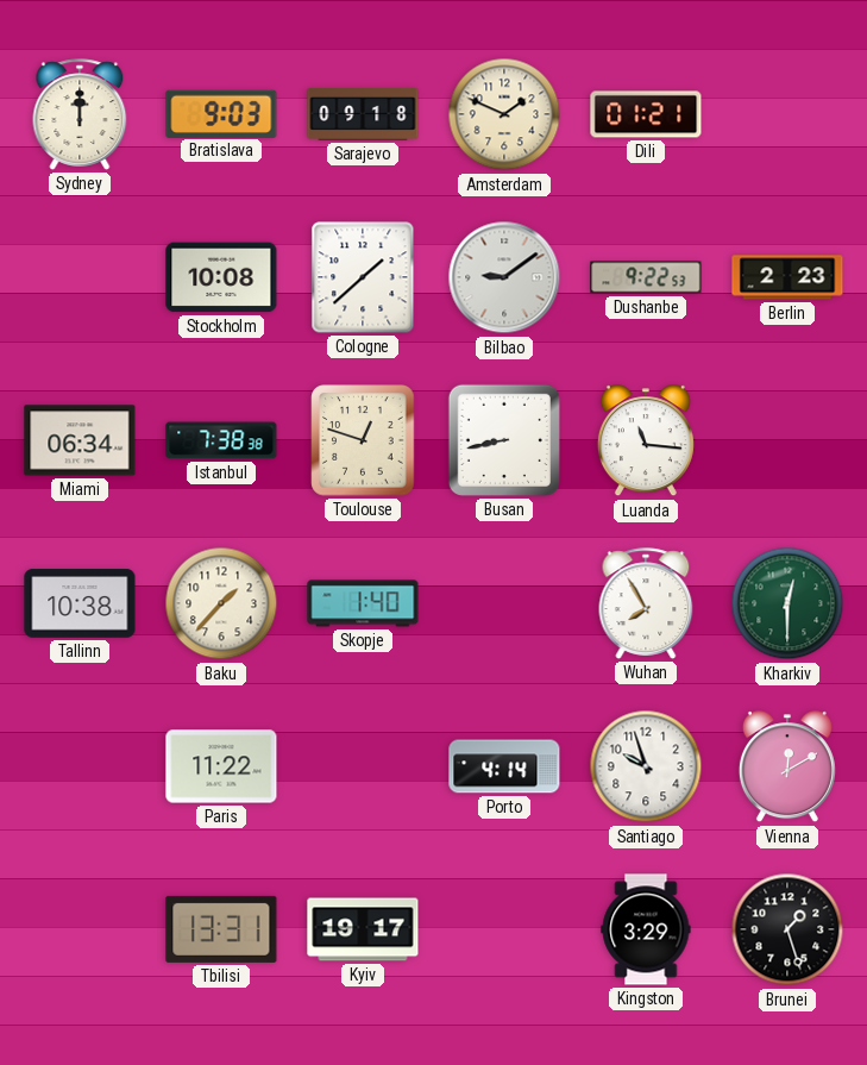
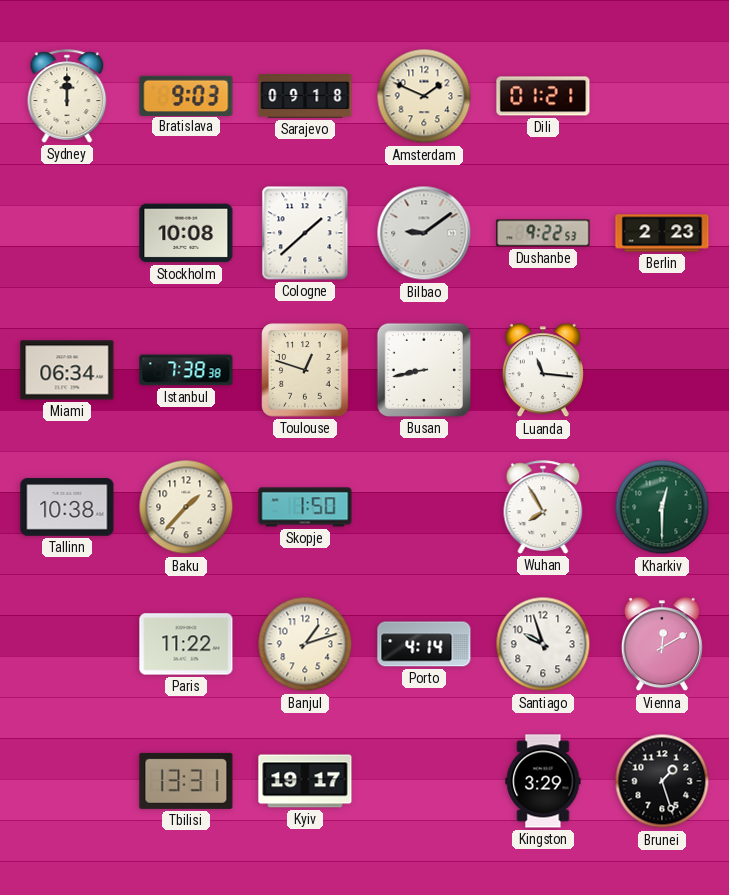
Skopje: 1:40 -> 1:50
Banjul: none -> 1:12
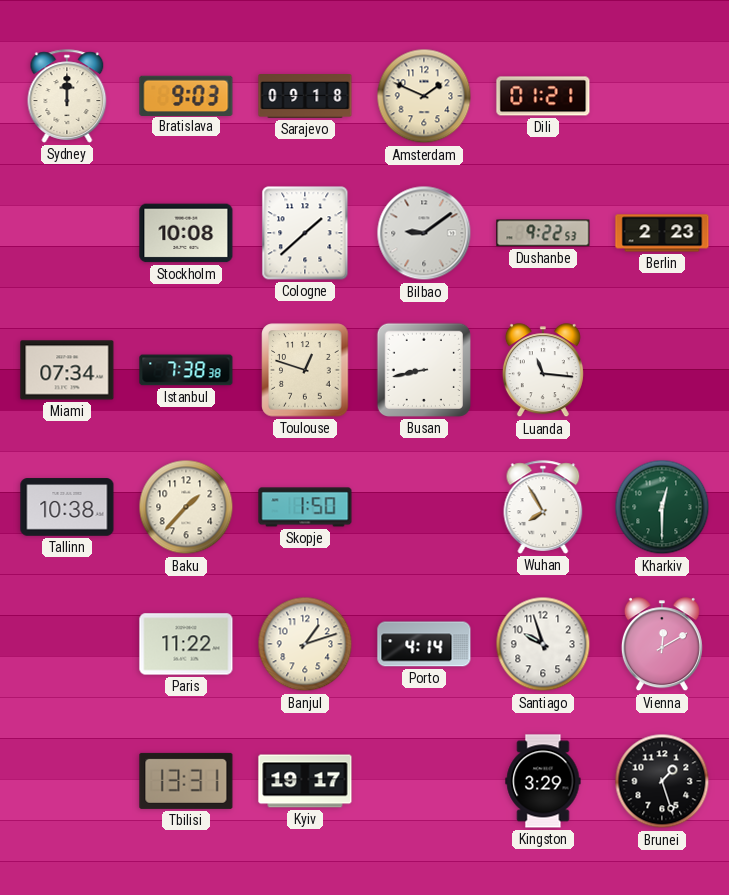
Miami: 06:34 -> 07:34
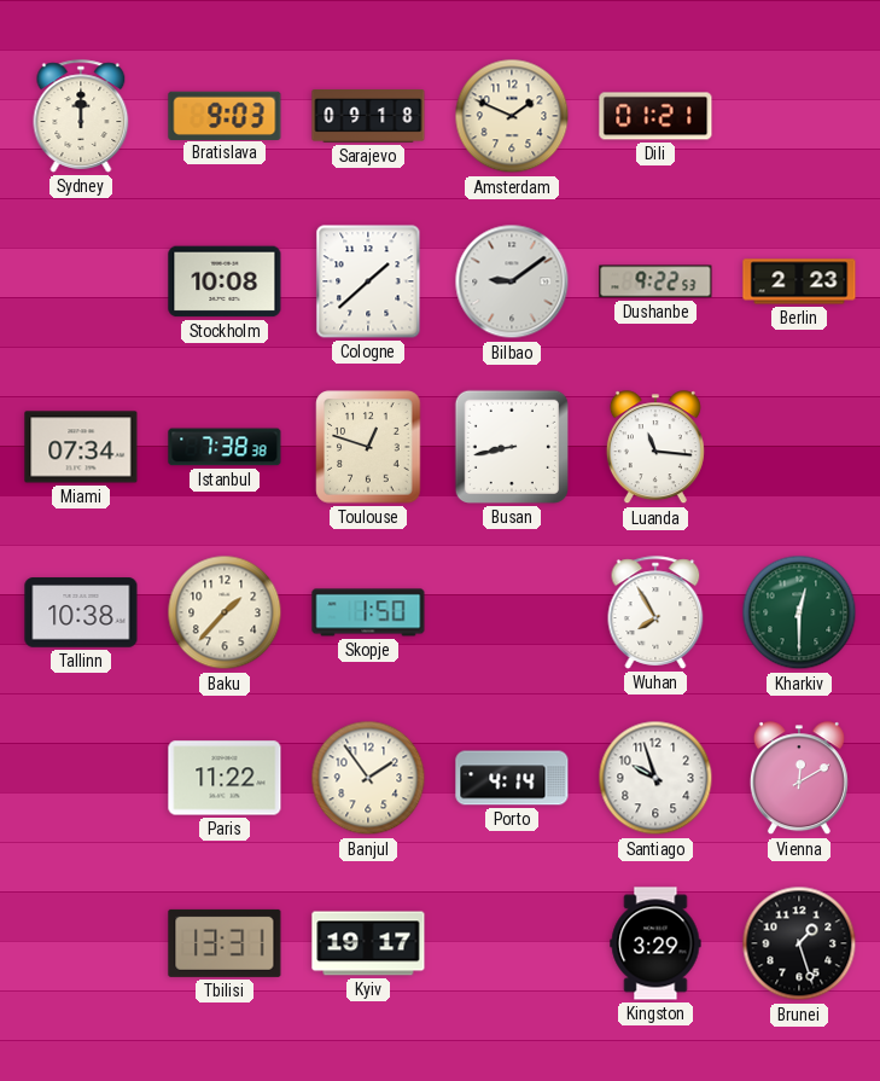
Banjul: 1:12 -> 1:54
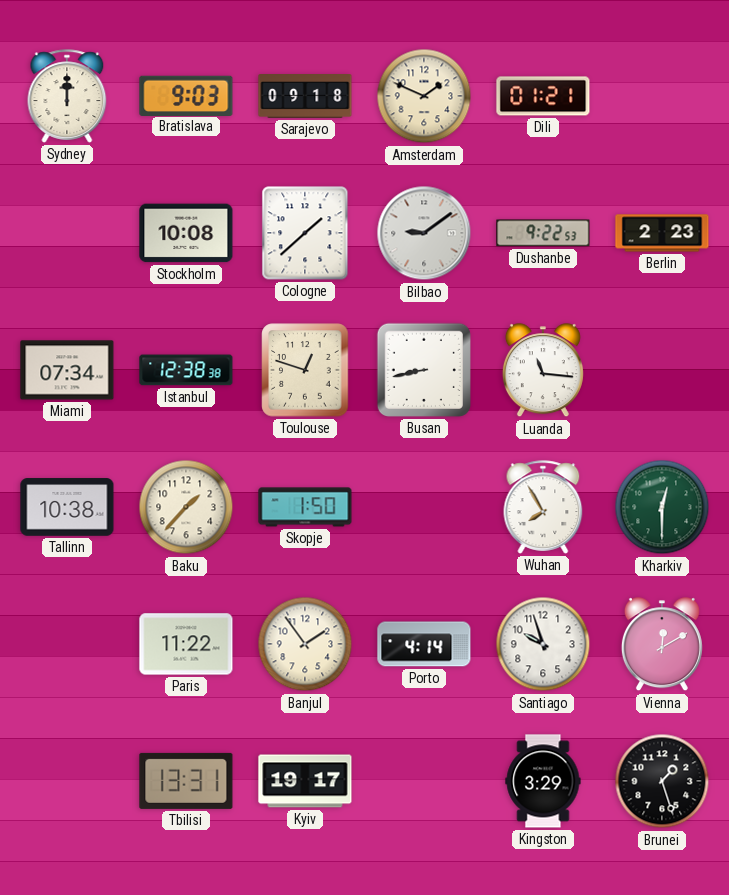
Istanbul: 7:38 -> 12:38
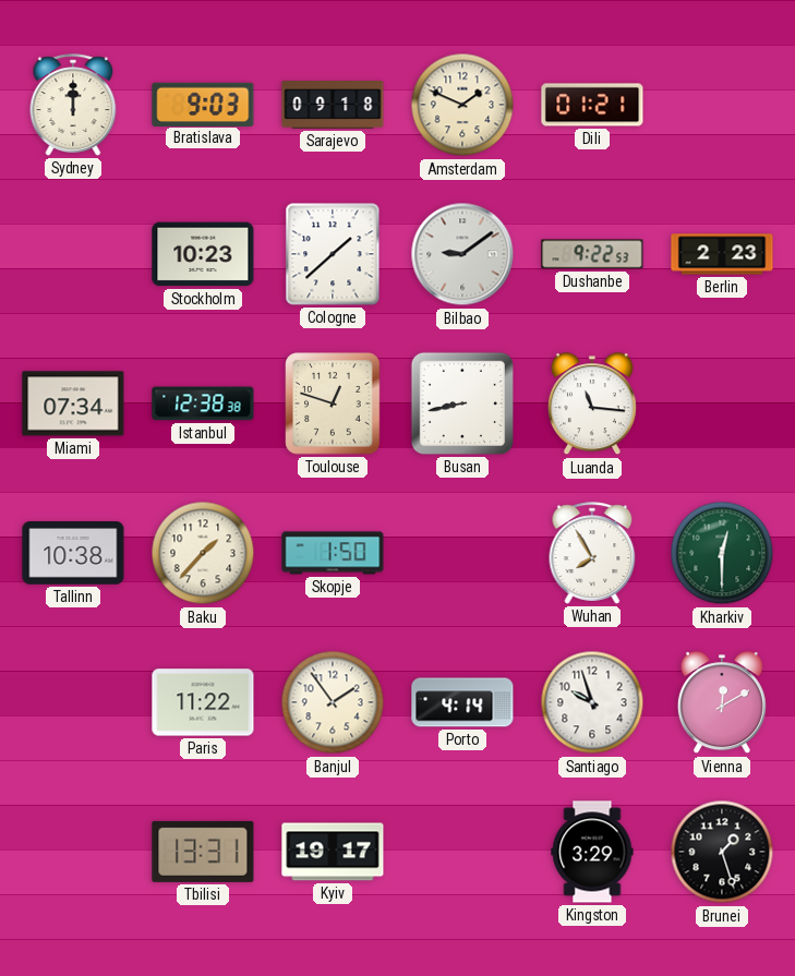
Stockholm: 10:08 -> 10:23
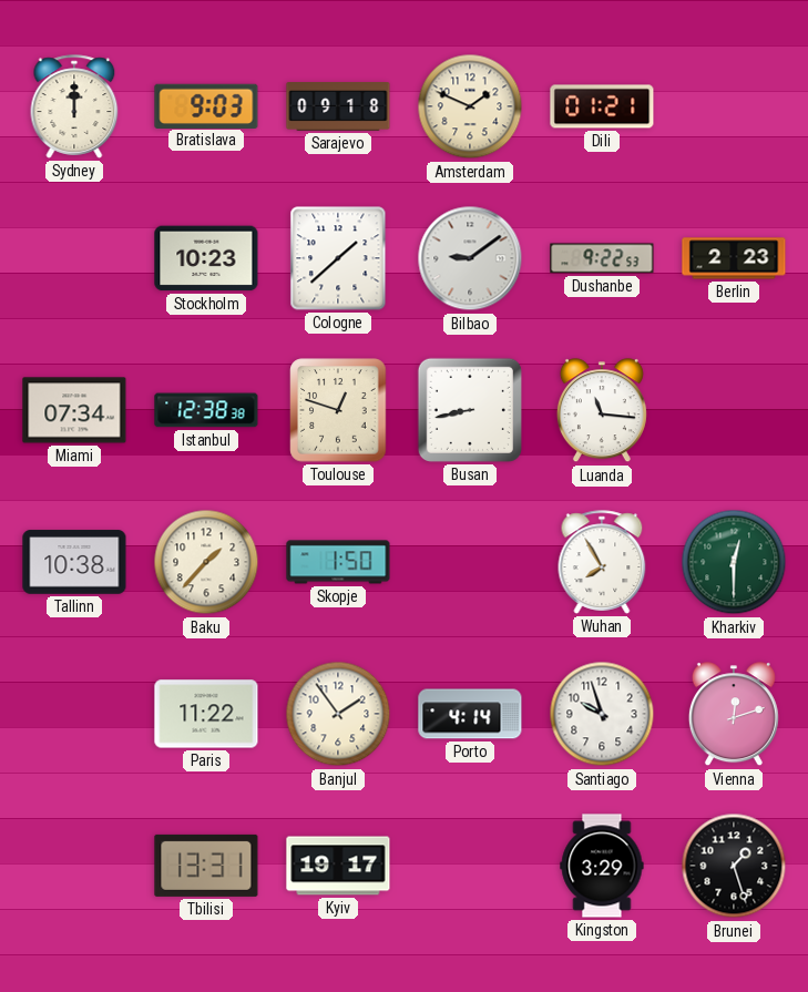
Vienna: 12:10 -> 12:12
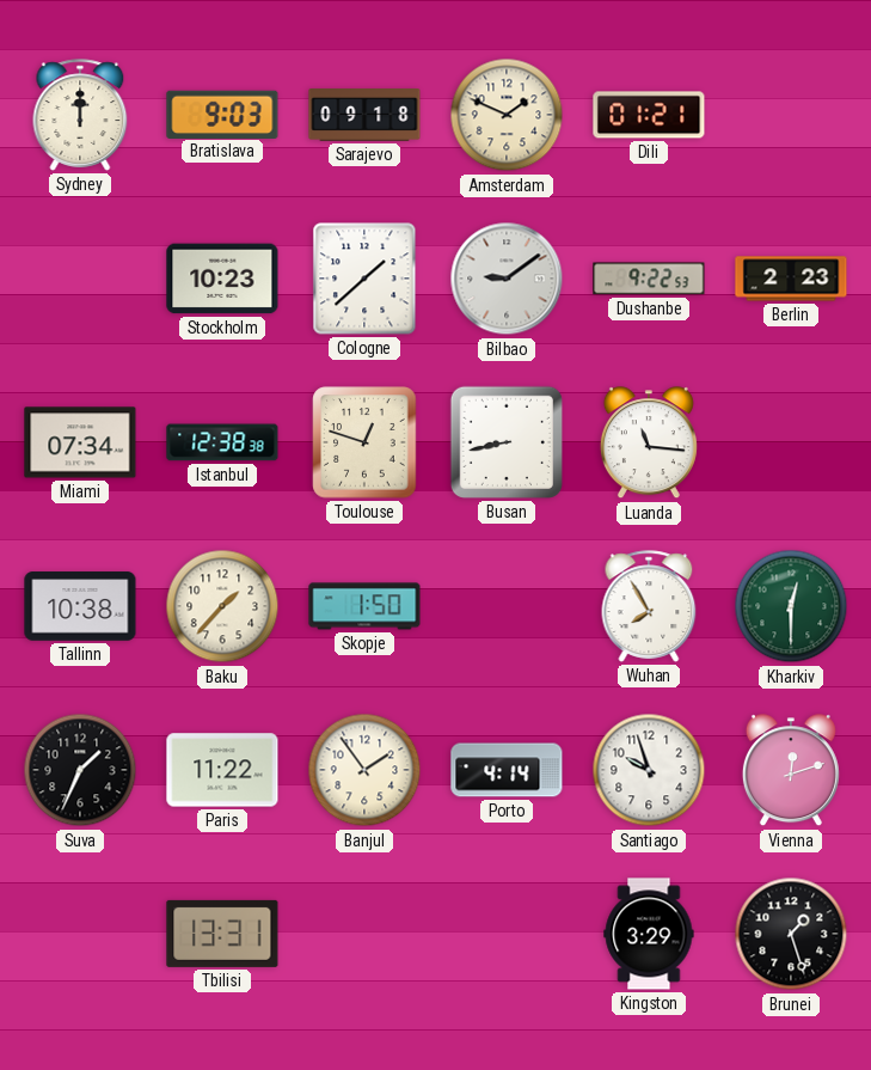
Suva: none -> 1:34
Kyiv: 19:17 -> none
